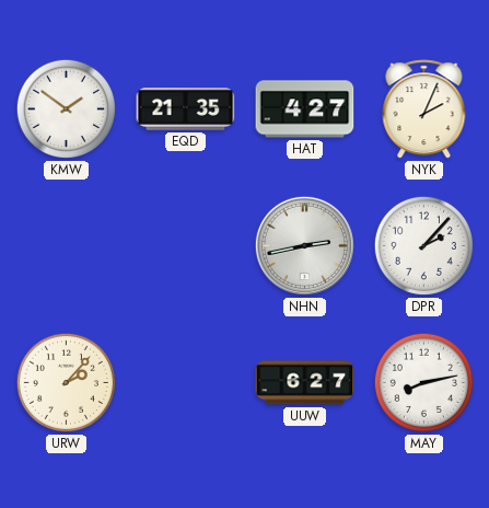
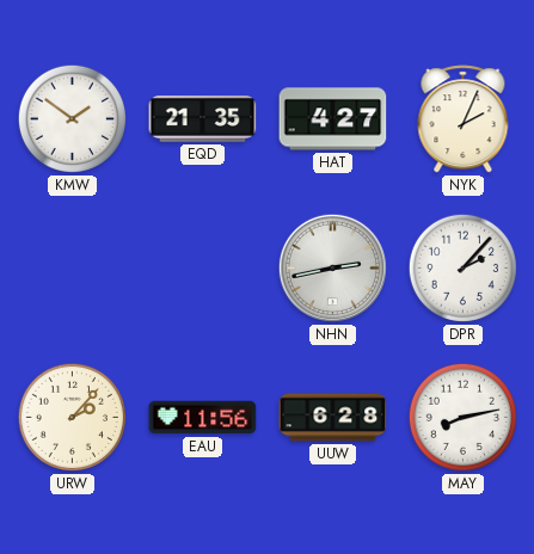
EAU: none -> 11:56
UUW: 6:27 -> 6:28
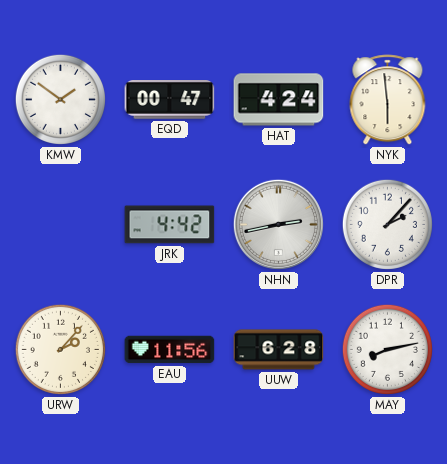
EQD: 21:35 -> 00:47
HAT: 4:27 -> 4:24
NYK: 2:04 -> 5:59
JRK: none -> 4:42
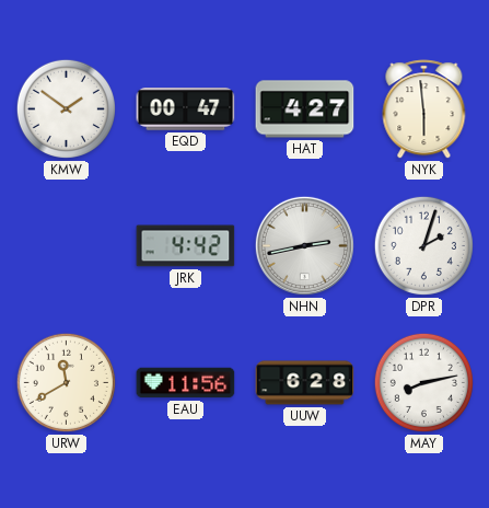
HAT: 4:24 -> 4:27
DPR: 2:07 -> 2:03
URW: 2:07 -> 11:40
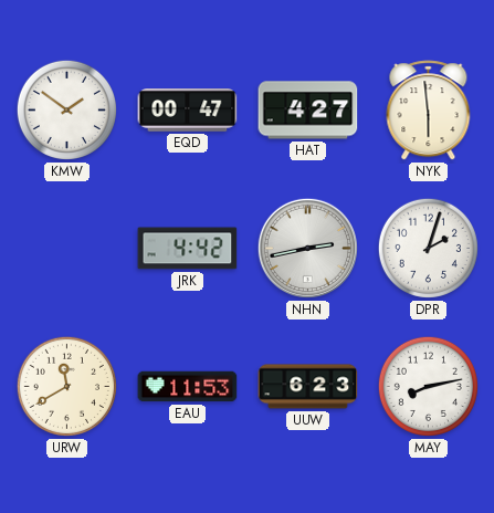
EAU: 11:56 -> 11:53
UUW: 6:28 -> 6:23
